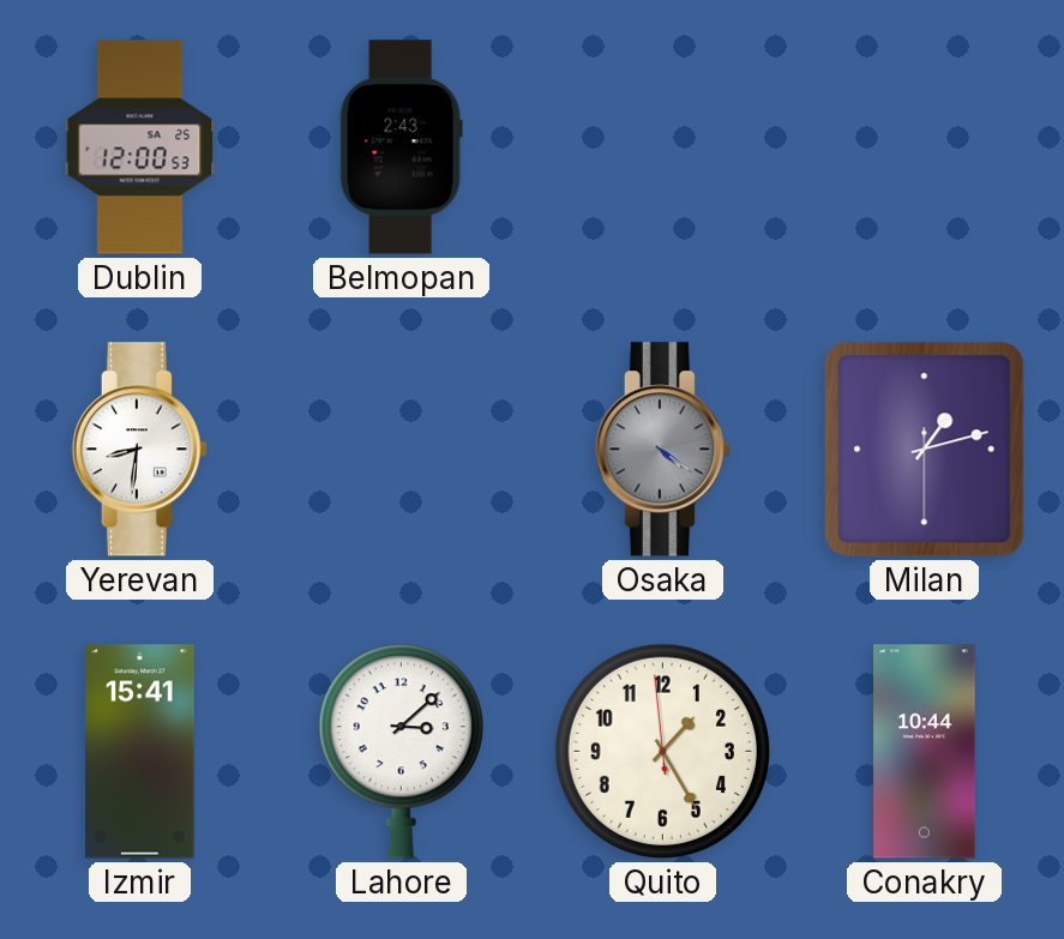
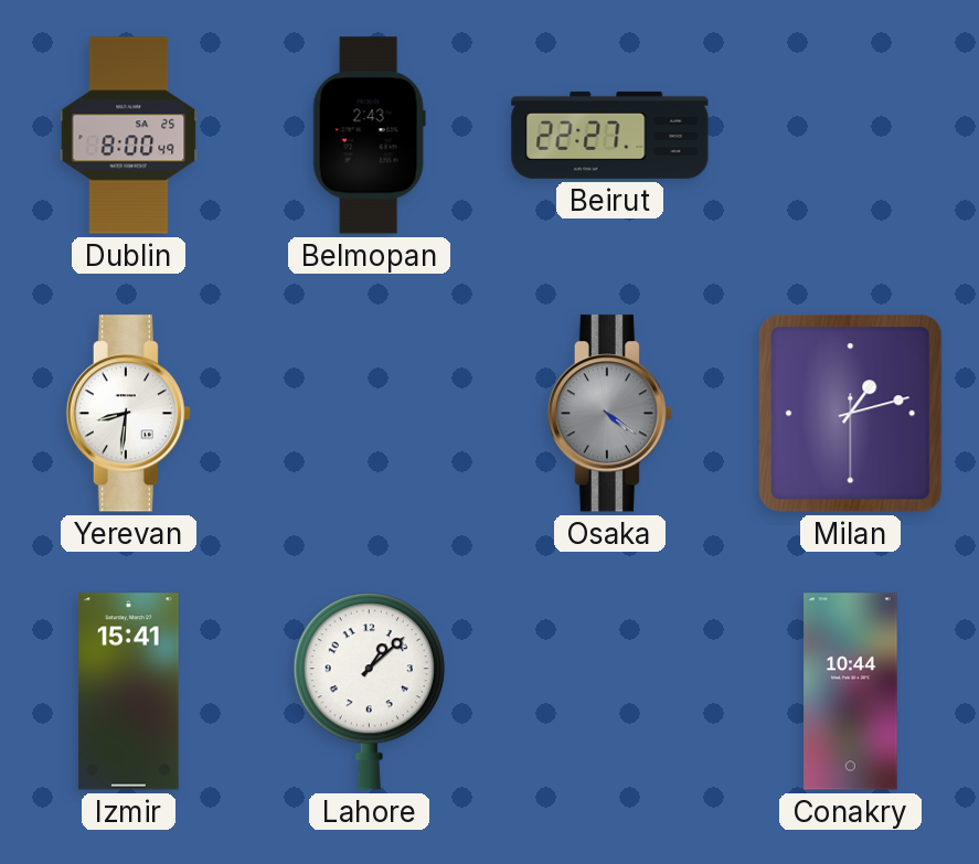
Dublin: 12:00 -> 8:00
Beirut: none -> 22:27
Lahore: 3:08 -> 1:08
Quito: 1:24 -> none
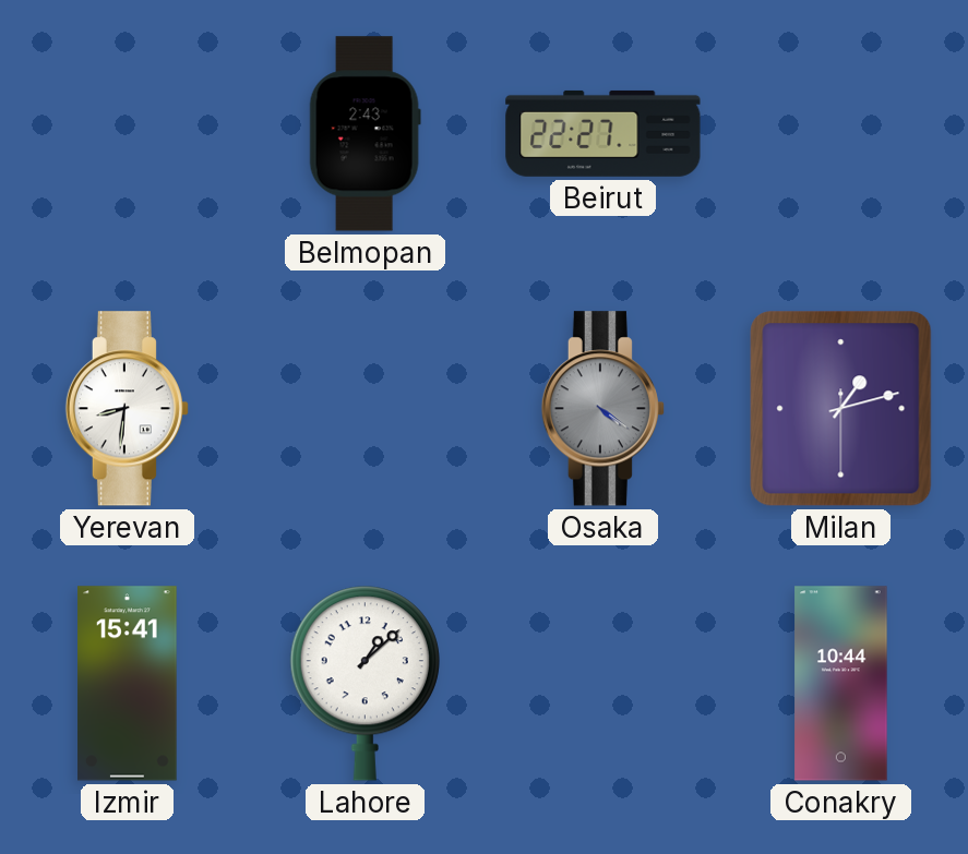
Dublin: 8:00 -> none
